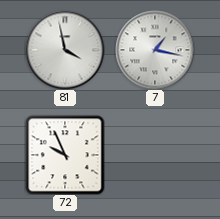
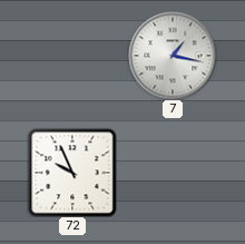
81: 3:58 -> none
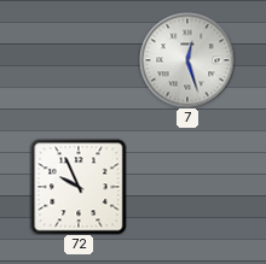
7: 1:17 -> 12:27
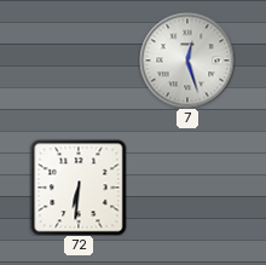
72: 9:56 -> 6:31
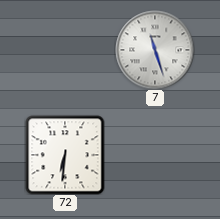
7: 12:27 -> 11:27
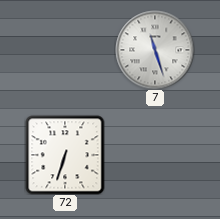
72: 6:31 -> 6:33
